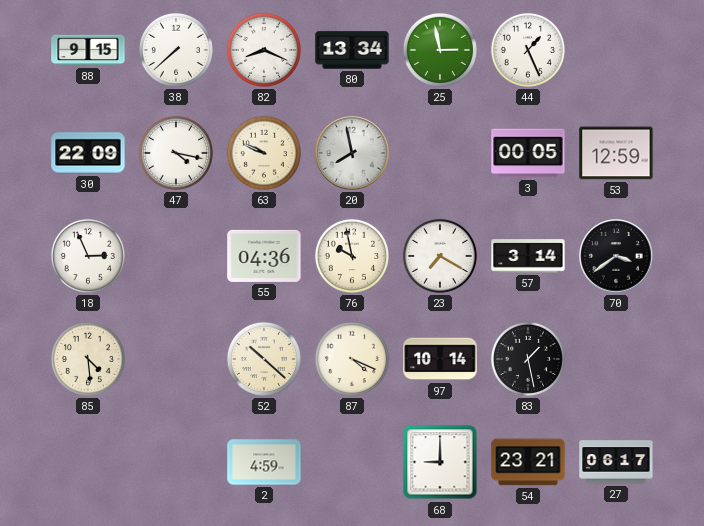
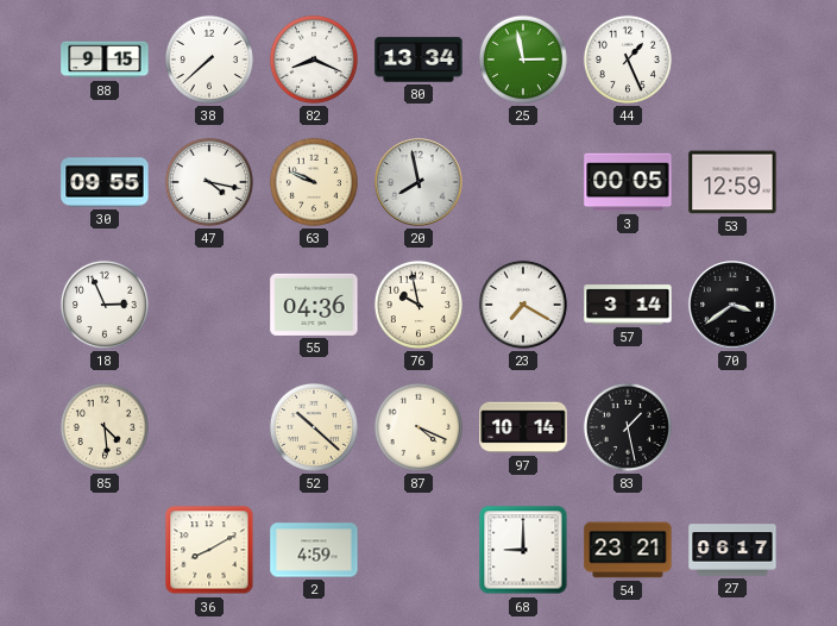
30: 22:09 -> 09:55
36: none -> 8:10
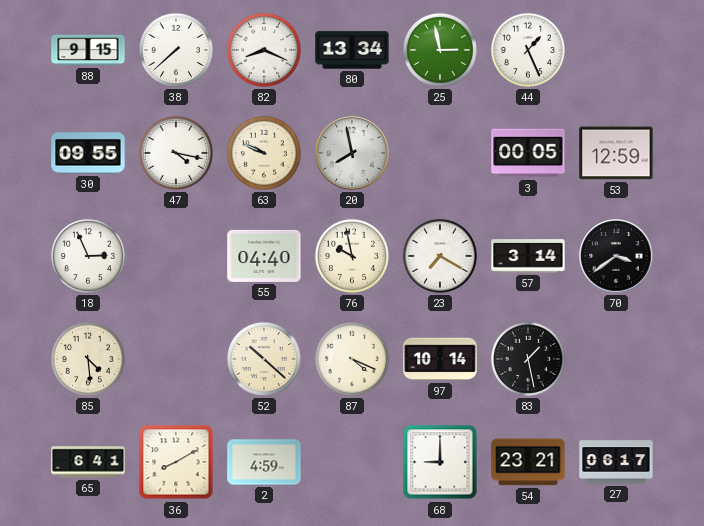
55: 04:36 -> 04:40
65: none -> 6:41
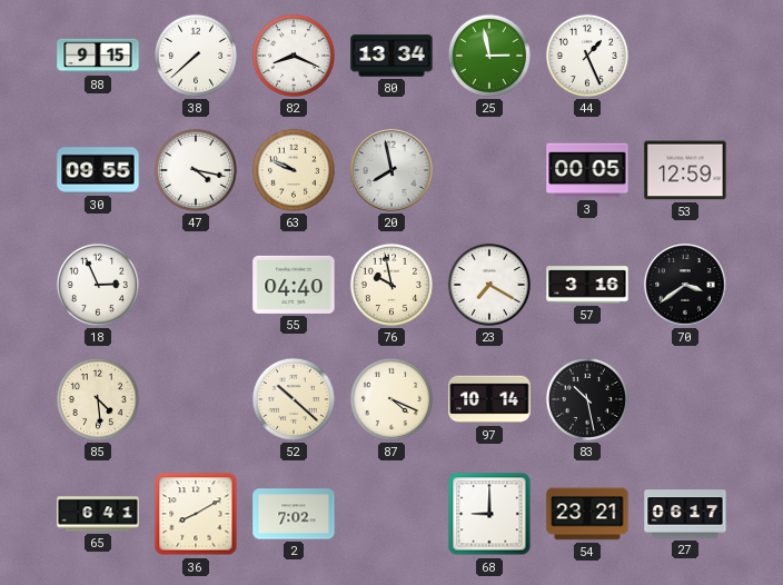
57: 3:14 -> 3:16
83: 1:28 -> 10:28
2: 4:59 -> 7:02
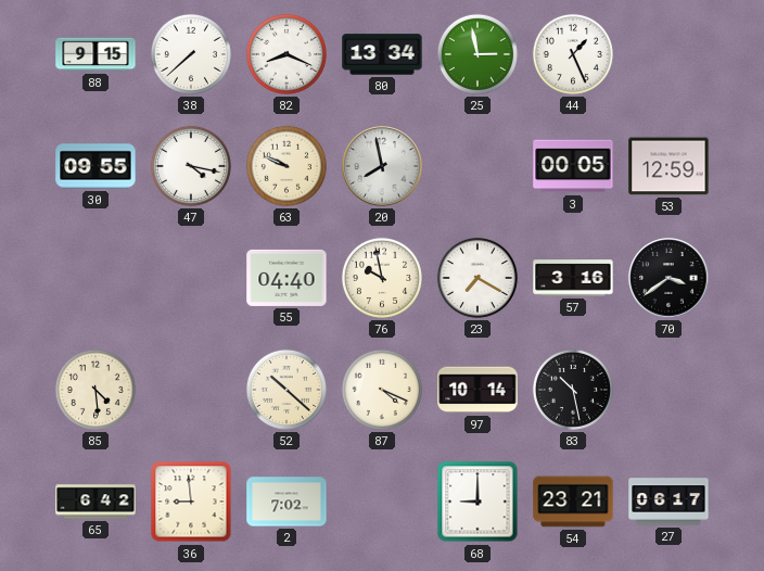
18: 2:56 -> none
65: 6:41 -> 6:42
36: 8:10 -> 8:59
